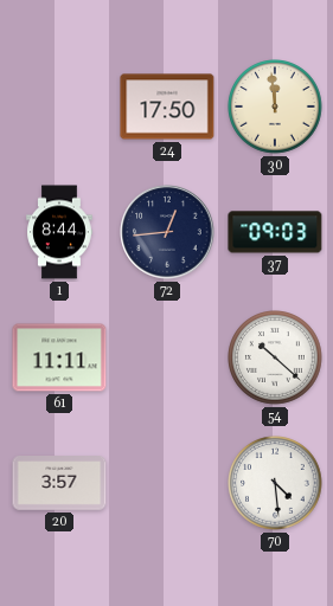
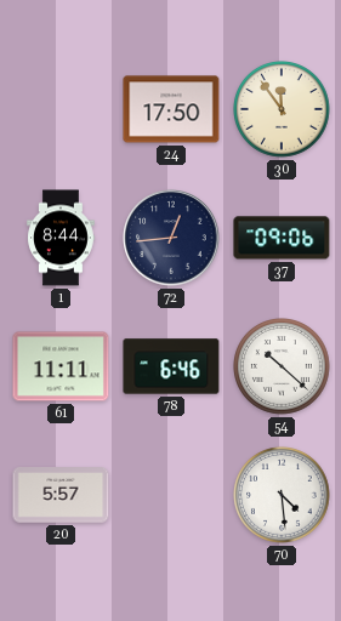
30: 11:59 -> 11:54
37: 09:03 -> 09:06
78: none -> 6:46
20: 3:57 -> 5:57
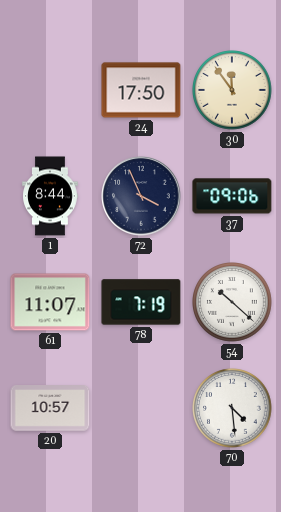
72: 12:44 -> 3:56
61: 11:11 -> 11:07
78: 6:46 -> 7:19
20: 5:57 -> 10:57
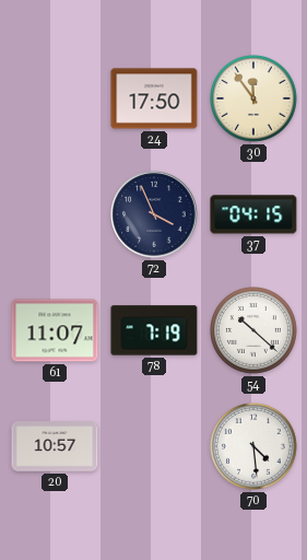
1: 8:44 -> none
37: 09:06 -> 04:15
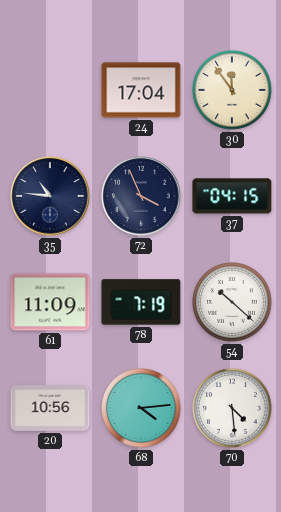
24: 17:50 -> 17:04
35: none -> 10:46
61: 11:07 -> 11:09
20: 10:57 -> 10:56
68: none -> 4:14
